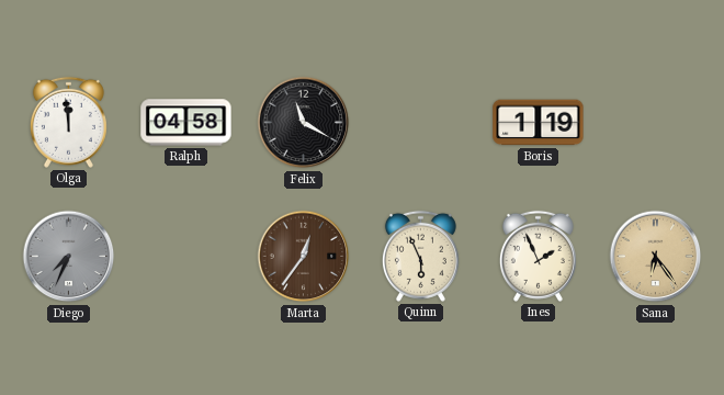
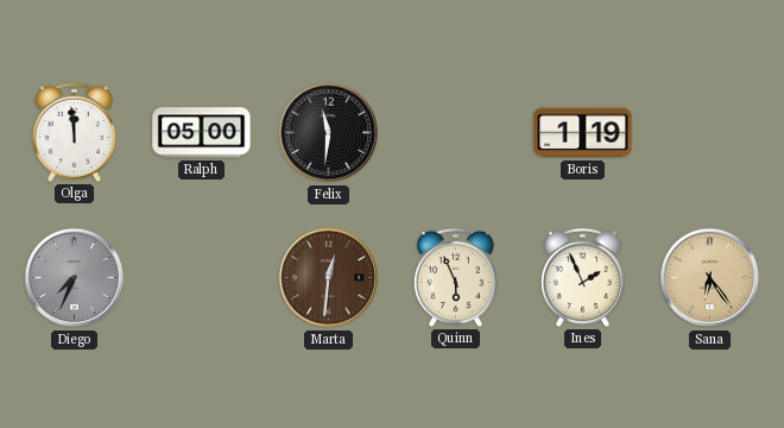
Ralph: 04:58 -> 05:00
Felix: 11:20 -> 11:31
Marta: 12:36 -> 12:31
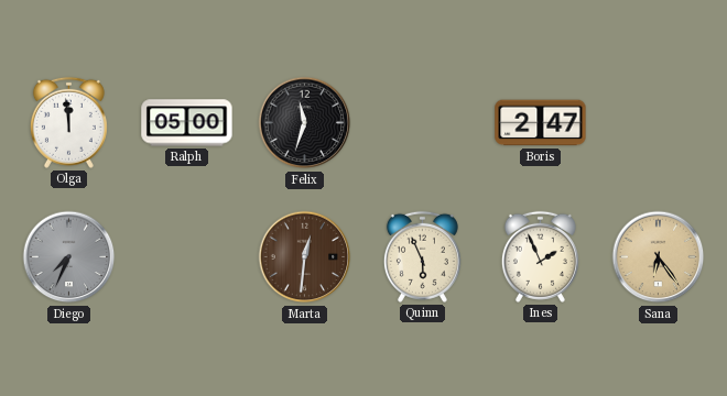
Felix: 11:31 -> 11:33
Boris: 1:19 -> 2:47
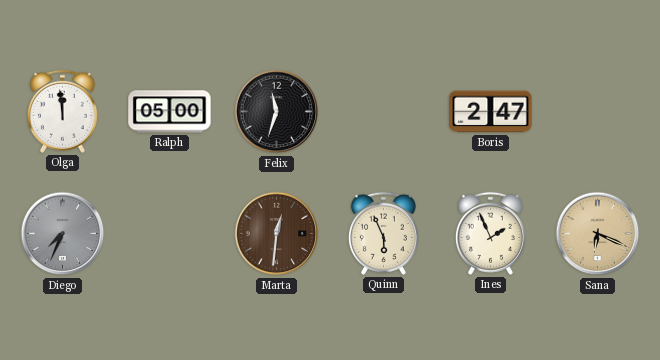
Sana: 6:24 -> 6:19
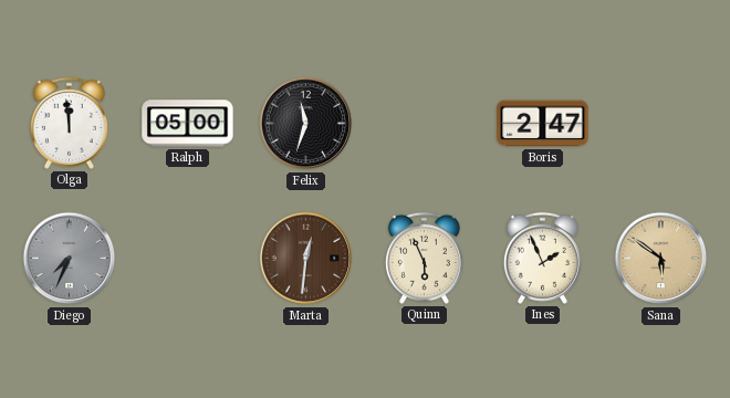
Sana: 6:19 -> 5:51
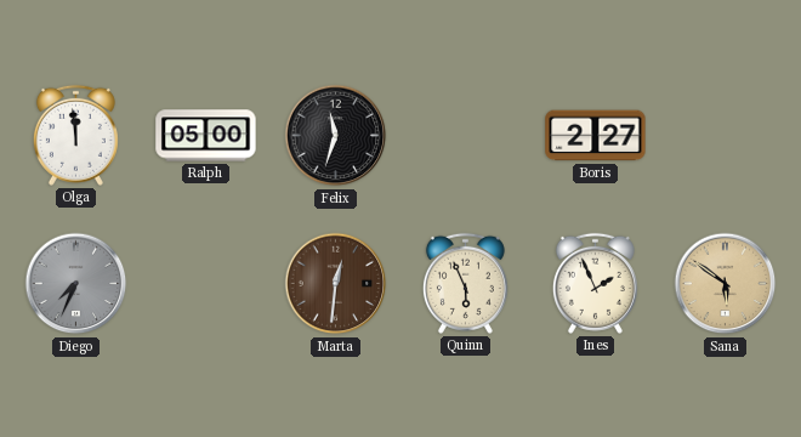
Boris: 2:47 -> 2:27
